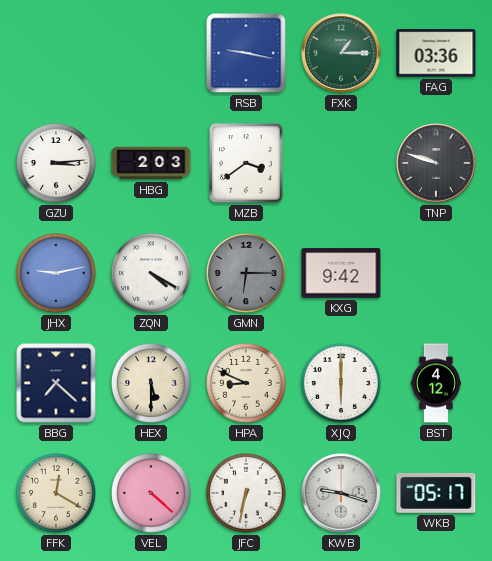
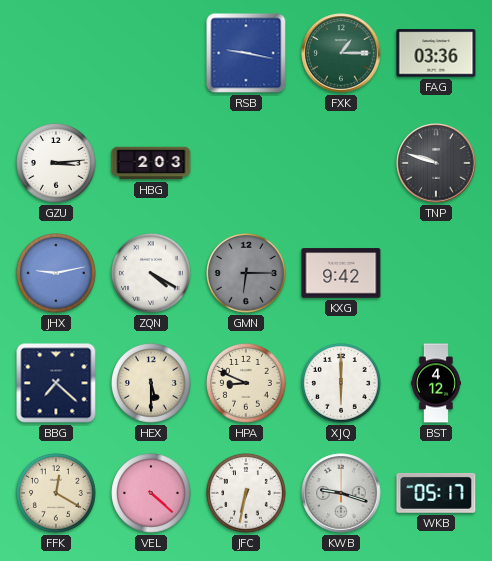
MZB: 3:39 -> none
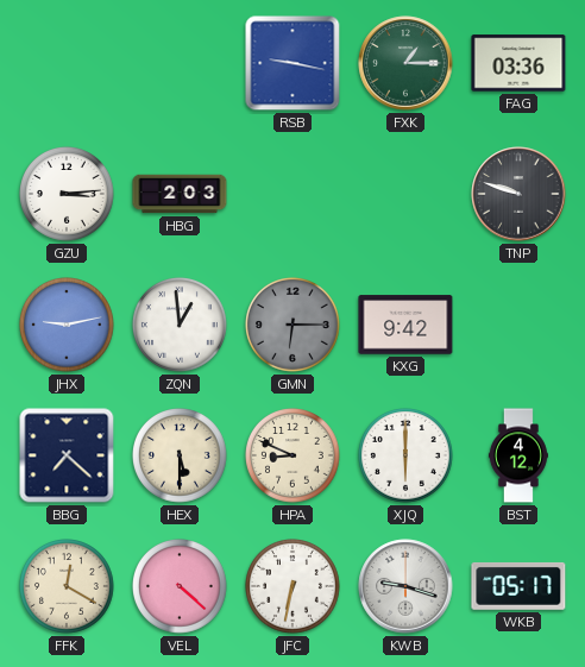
ZQN: 4:20 -> 12:59
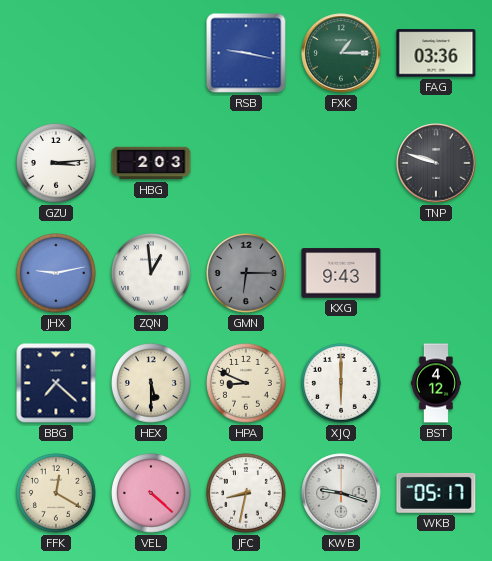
KXG: 9:42 -> 9:43
JFC: 6:32 -> 8:32
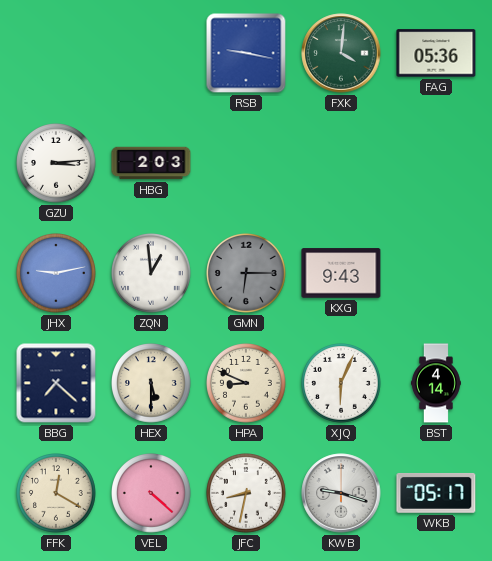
FXK: 1:15 -> 4:01
FAG: 03:36 -> 05:36
TNP: 9:48 -> none
XJQ: 6:00 -> 6:04
BST: 4:12 -> 4:14
